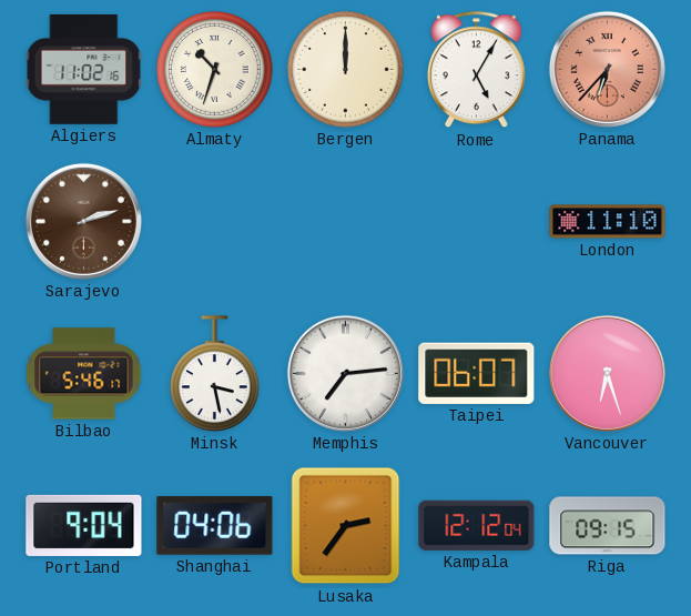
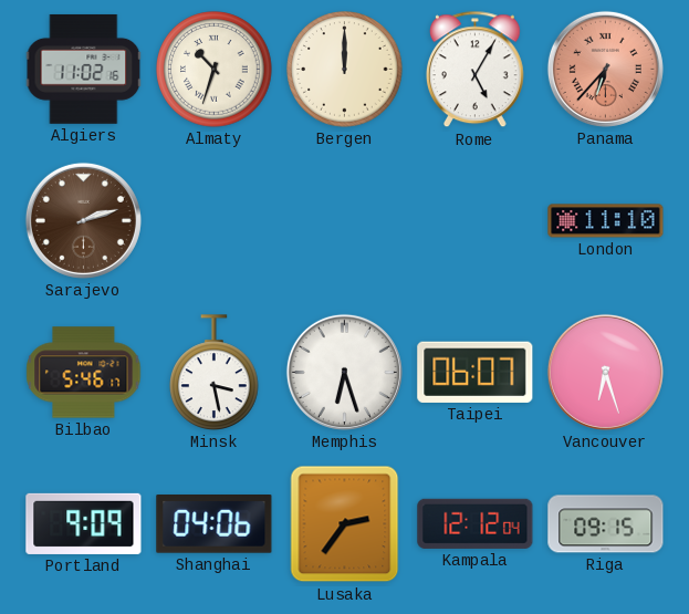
Memphis: 7:14 -> 6:27
Portland: 9:04 -> 9:09
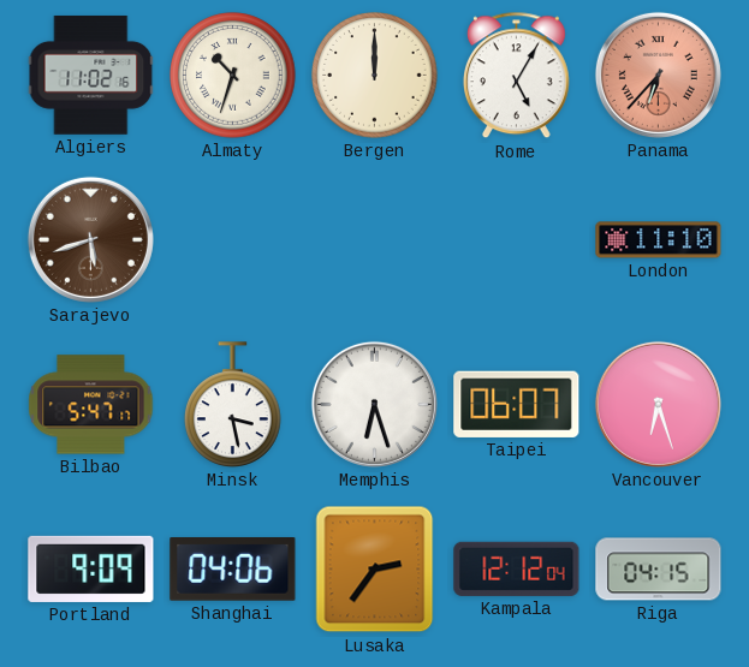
Sarajevo: 2:12 -> 5:42
Bilbao: 5:46 -> 5:47
Riga: 09:15 -> 04:15
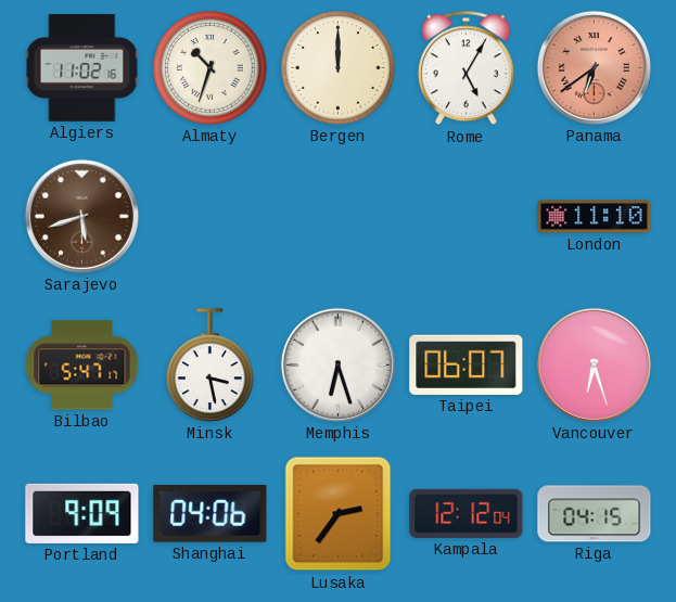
Panama: 6:37 -> 6:39
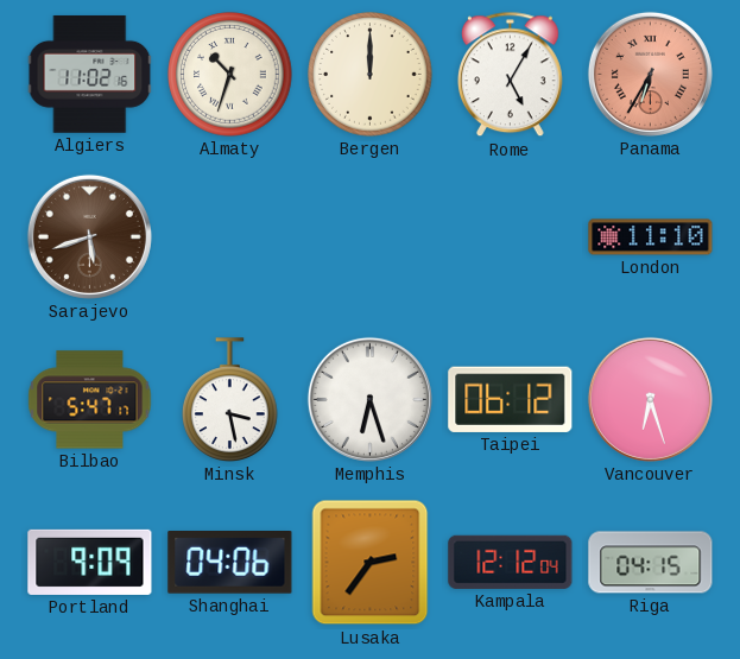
Panama: 6:39 -> 6:35
Taipei: 06:07 -> 06:12
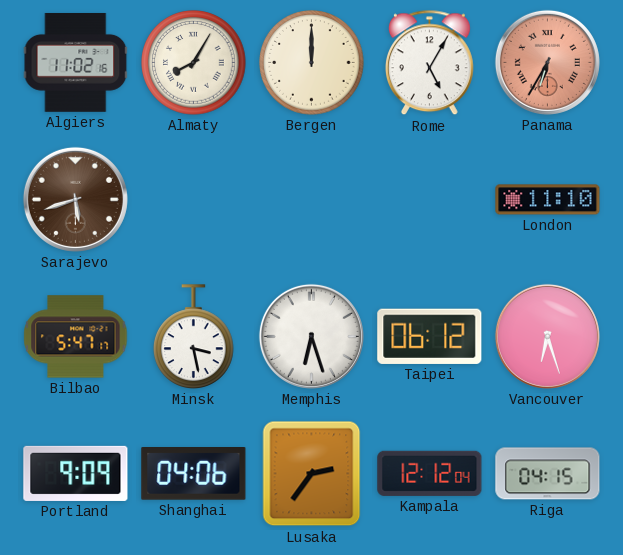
Almaty: 10:33 -> 8:05
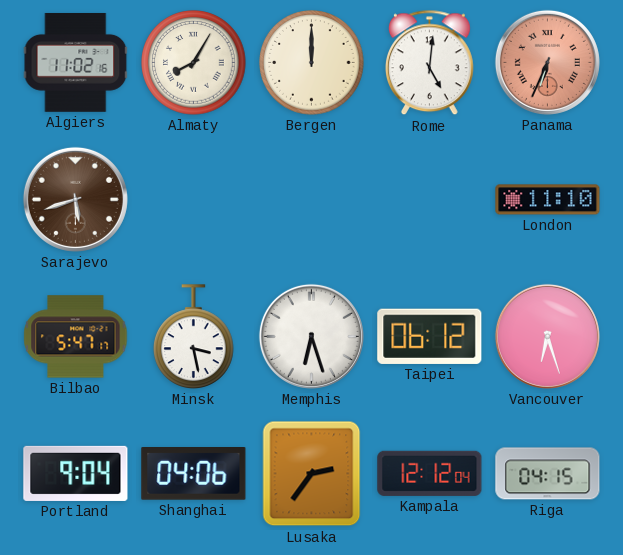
Rome: 5:05 -> 5:01
Panama: 6:35 -> 6:34
Portland: 9:09 -> 9:04
